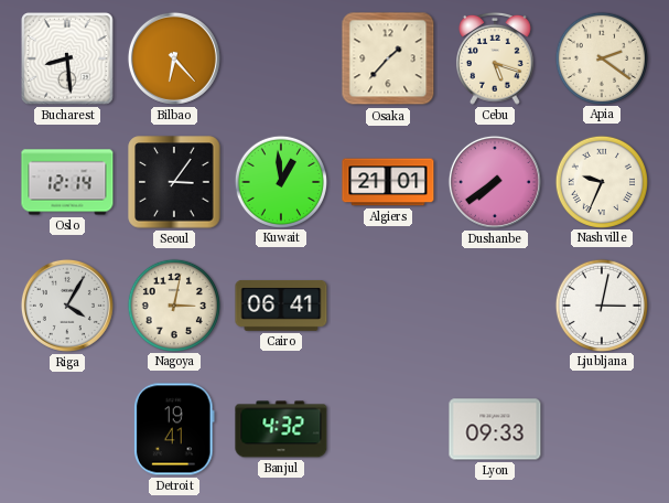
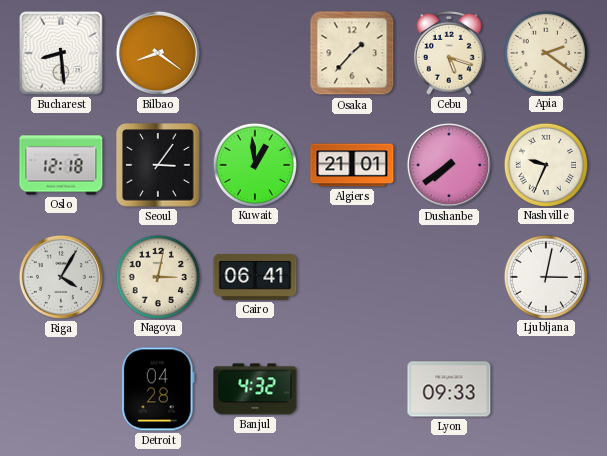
Bilbao: 6:23 -> 8:21
Oslo: 12:14 -> 12:18
Detroit: 19:41 -> 04:28
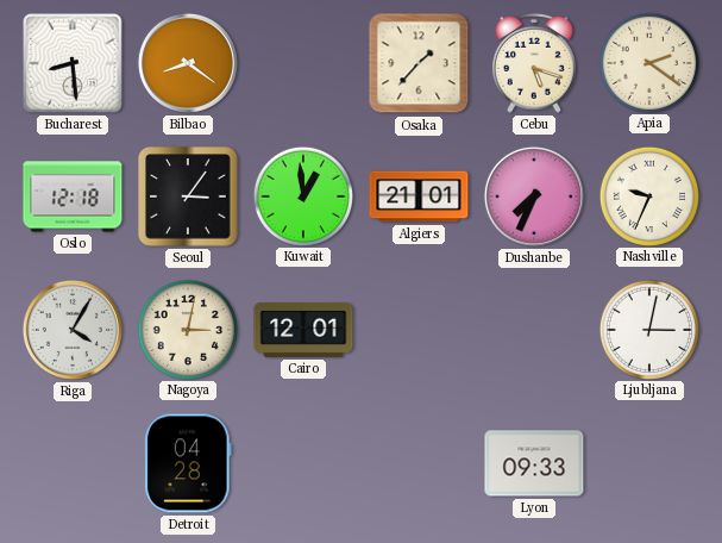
Dushanbe: 7:39 -> 7:34
Cairo: 06:41 -> 12:01
Banjul: 4:32 -> none
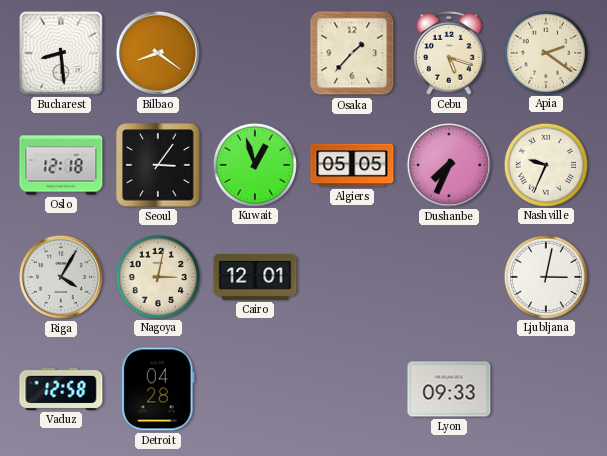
Kuwait: 12:59 -> 12:57
Algiers: 21:01 -> 05:05
Vaduz: none -> 12:58
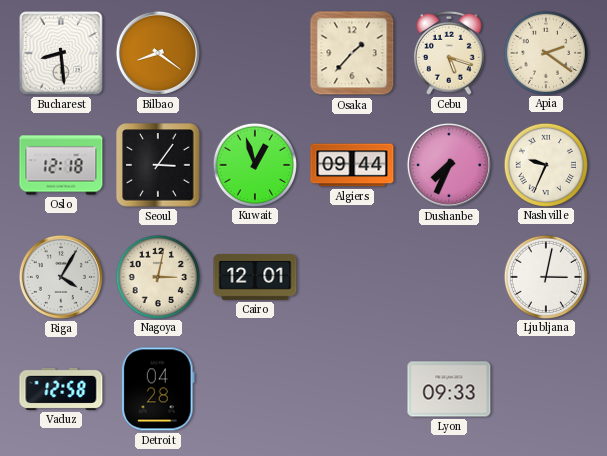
Algiers: 05:05 -> 09:44
